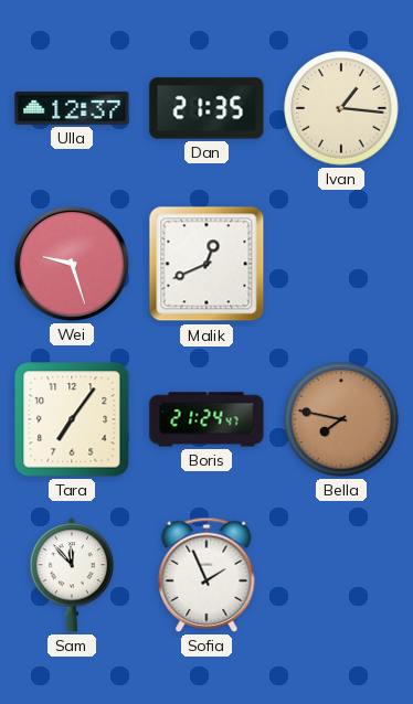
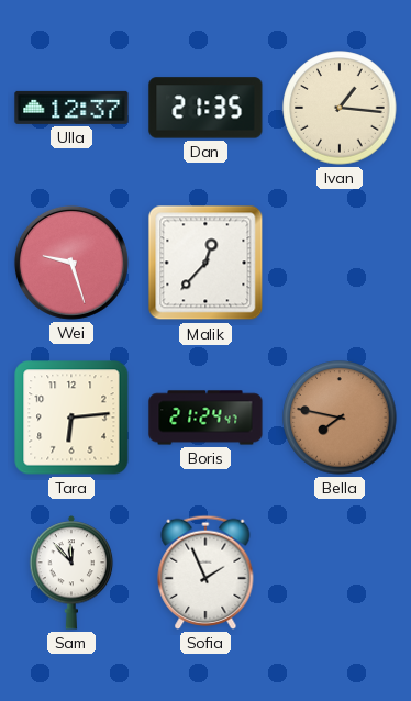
Malik: 12:41 -> 12:37
Tara: 7:06 -> 6:14
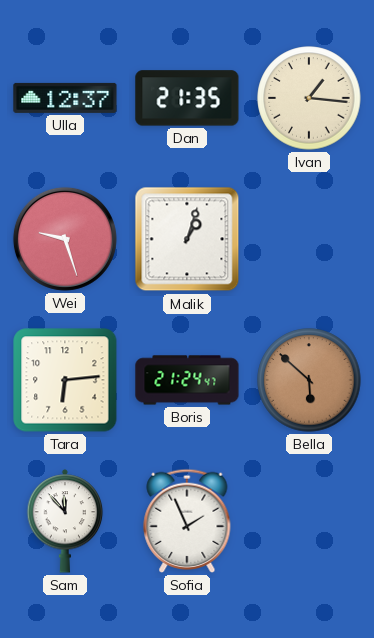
Malik: 12:37 -> 1:03
Bella: 7:47 -> 5:52
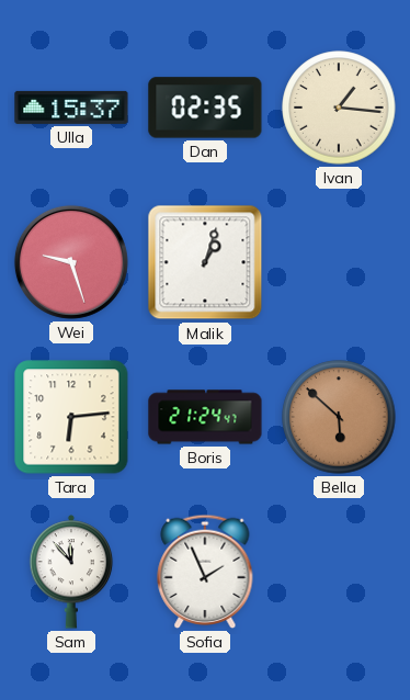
Ulla: 12:37 -> 15:37
Dan: 21:35 -> 02:35
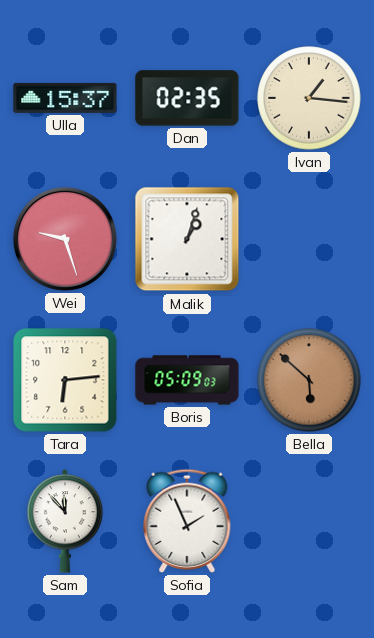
Boris: 21:24 -> 05:09
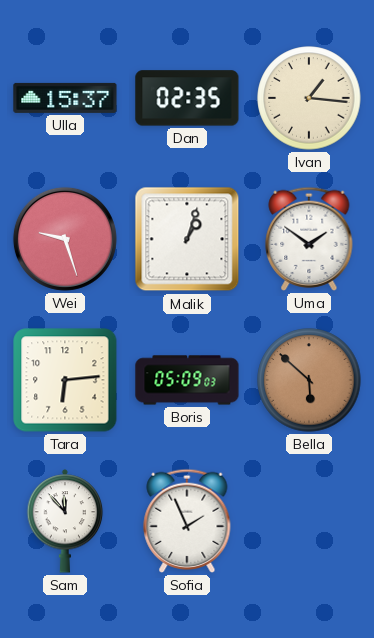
Uma: none -> 1:51
